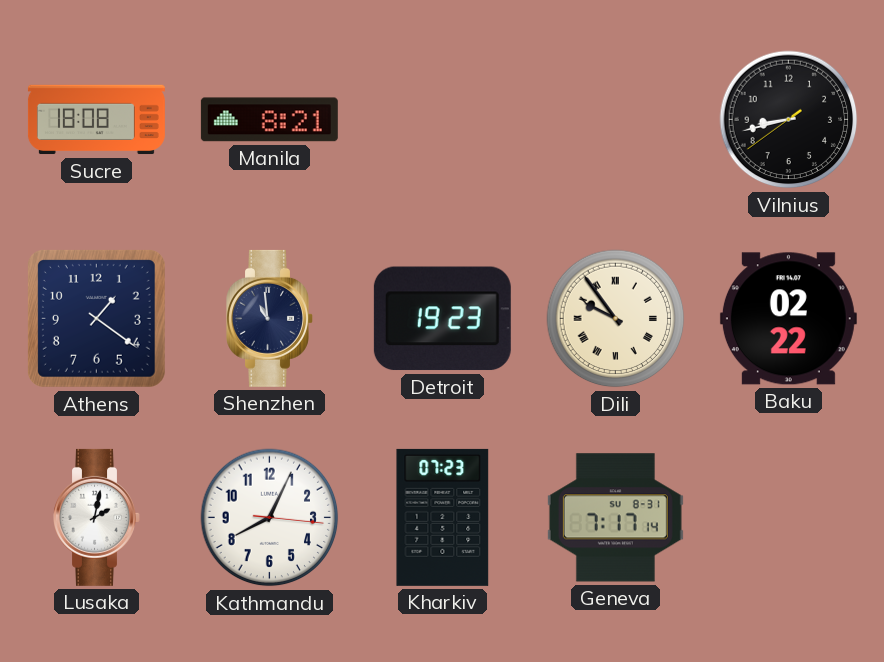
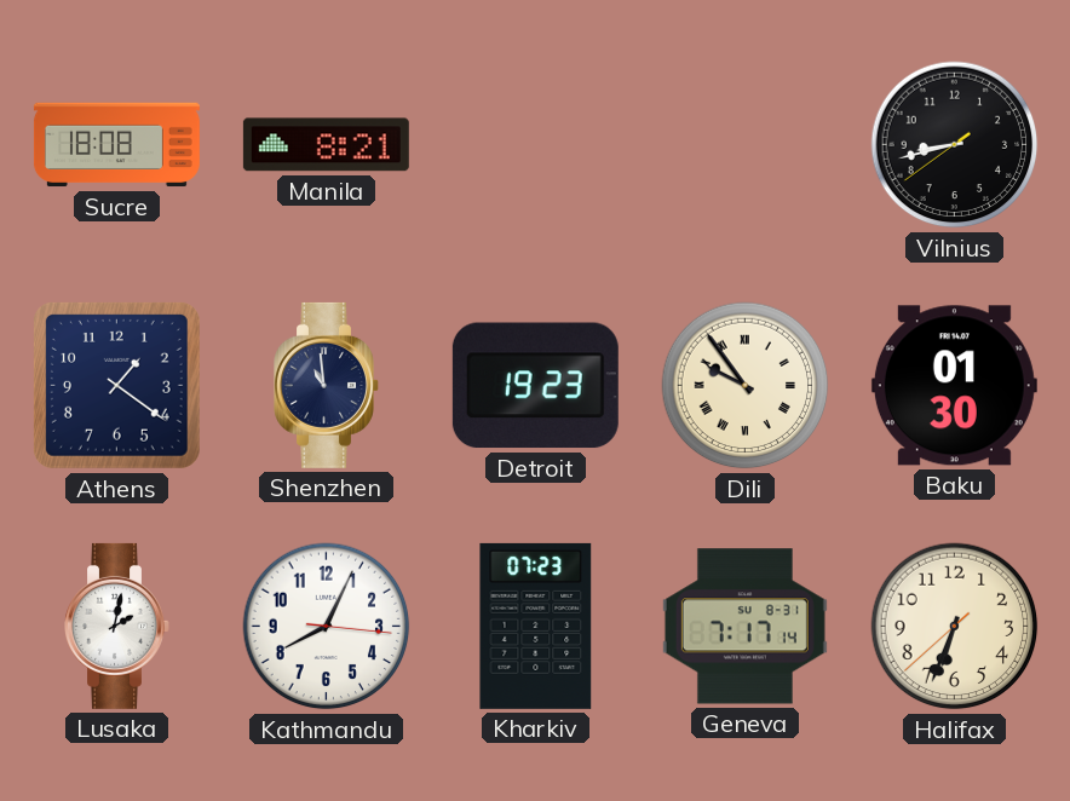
Baku: 02:22 -> 01:30
Halifax: none -> 6:33
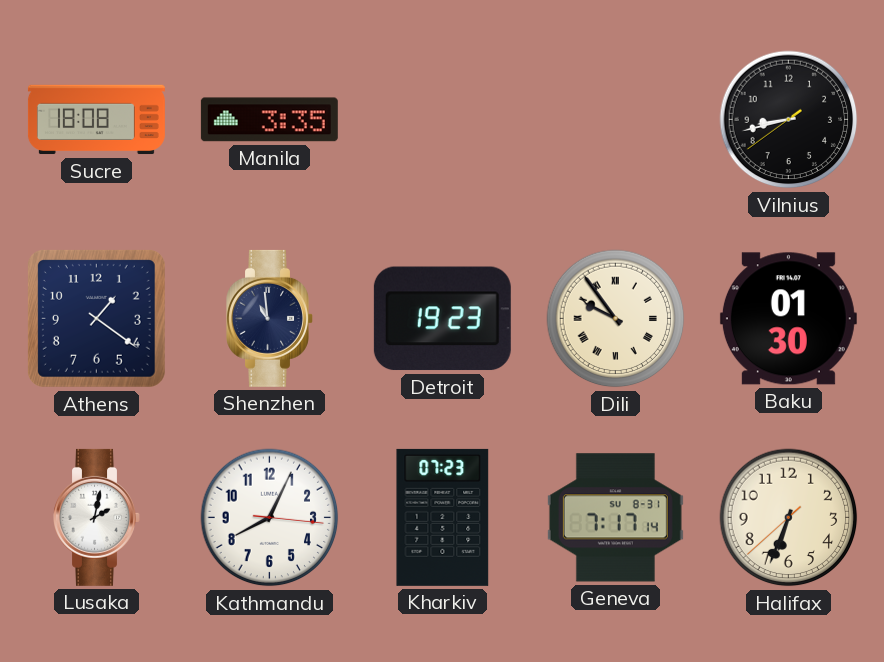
Manila: 8:21 -> 3:35
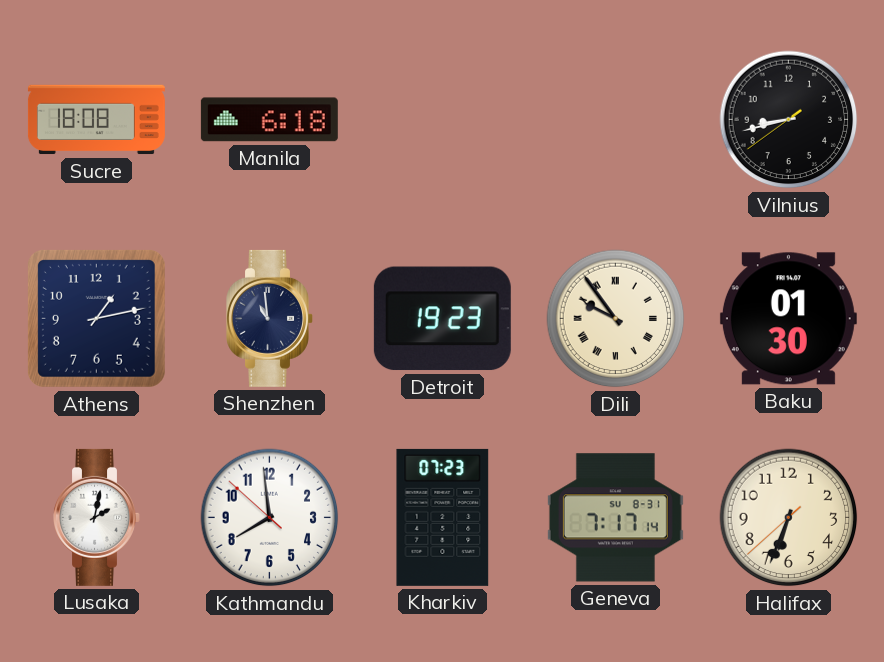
Manila: 3:35 -> 6:18
Athens: 1:21 -> 1:13
Kathmandu: 8:04 -> 7:58
